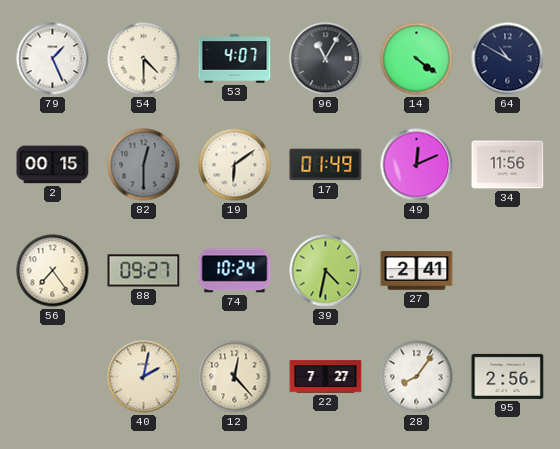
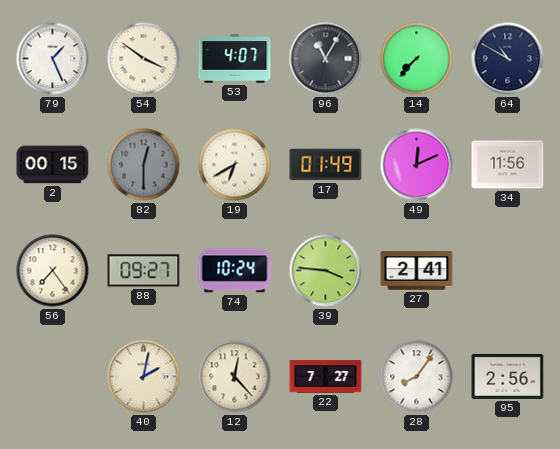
54: 4:30 -> 3:51
14: 4:21 -> 7:37
19: 6:09 -> 6:40
39: 4:32 -> 3:46
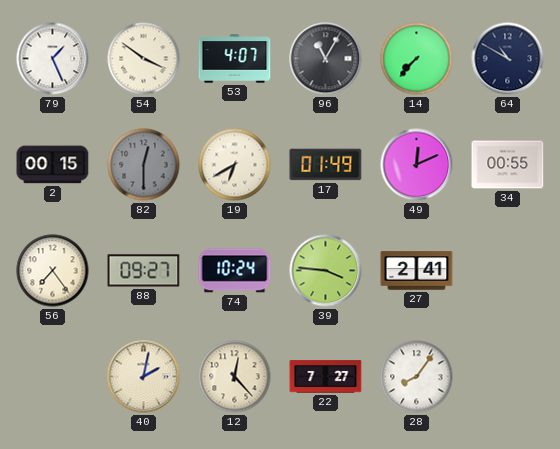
34: 11:56 -> 00:55
95: 2:56 -> none
